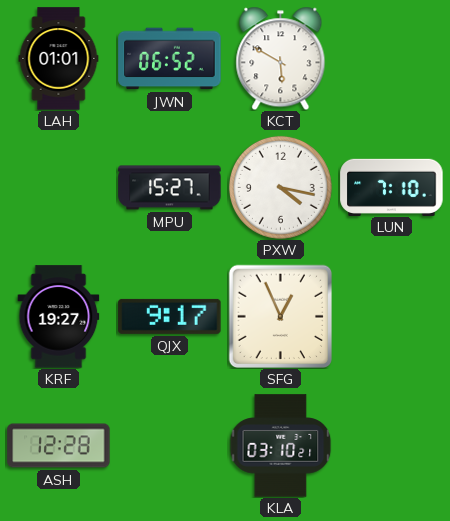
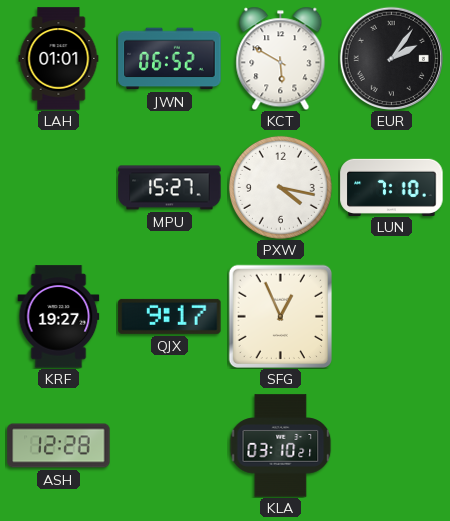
EUR: none -> 2:06
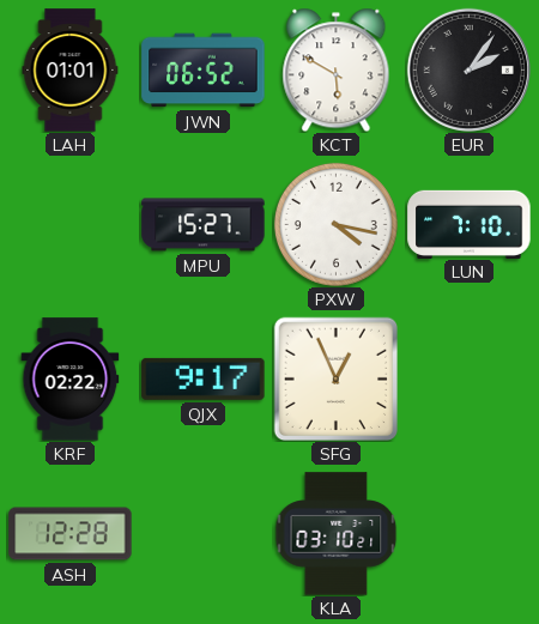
KRF: 19:27 -> 02:22
